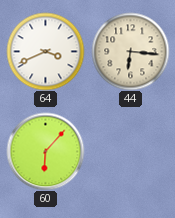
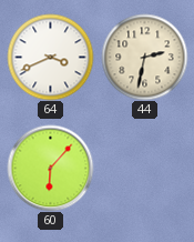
44: 6:16 -> 2:32
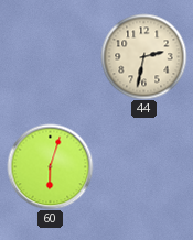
64: 3:41 -> none
60: 6:07 -> 6:03
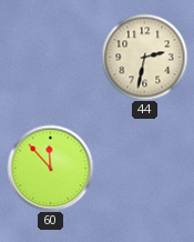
60: 6:03 -> 11:53
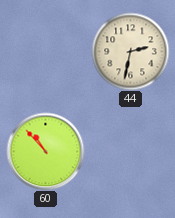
60: 11:53 -> 10:53
